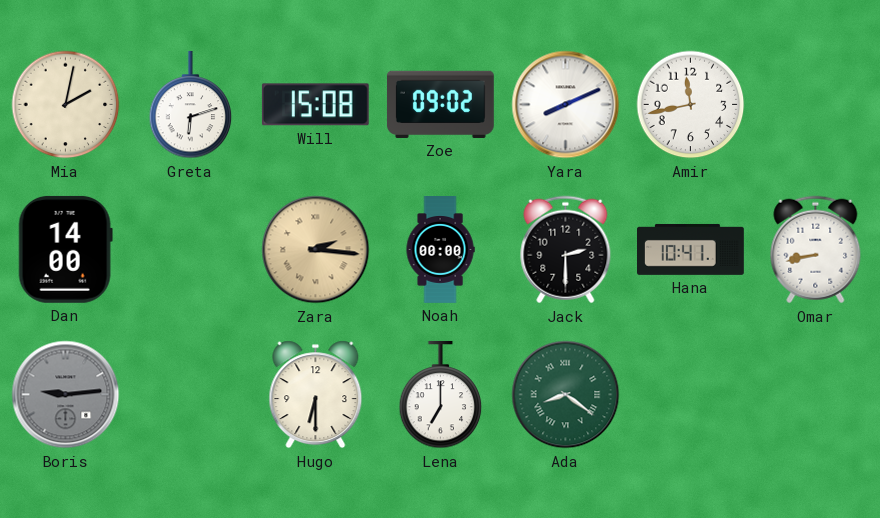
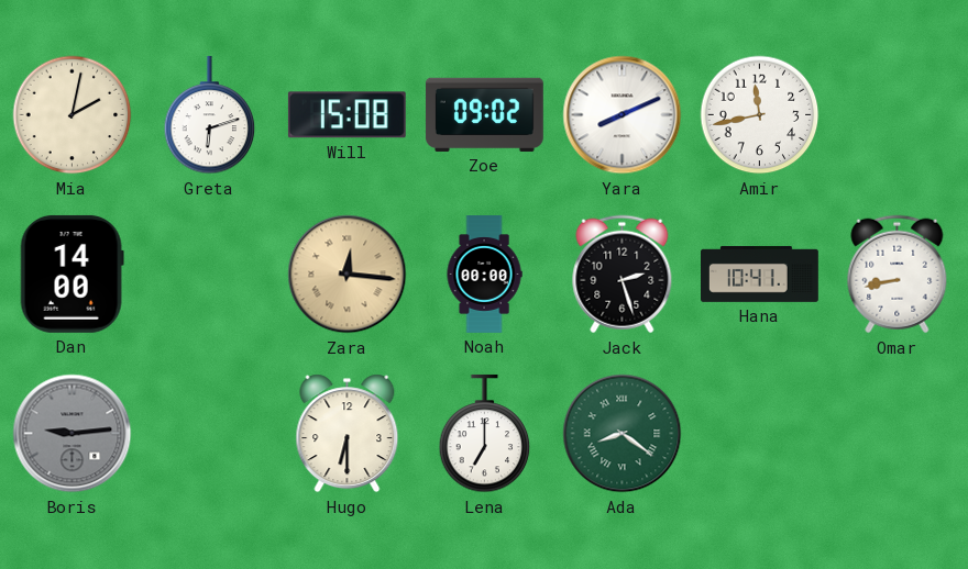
Zara: 2:16 -> 12:16
Jack: 2:30 -> 2:27
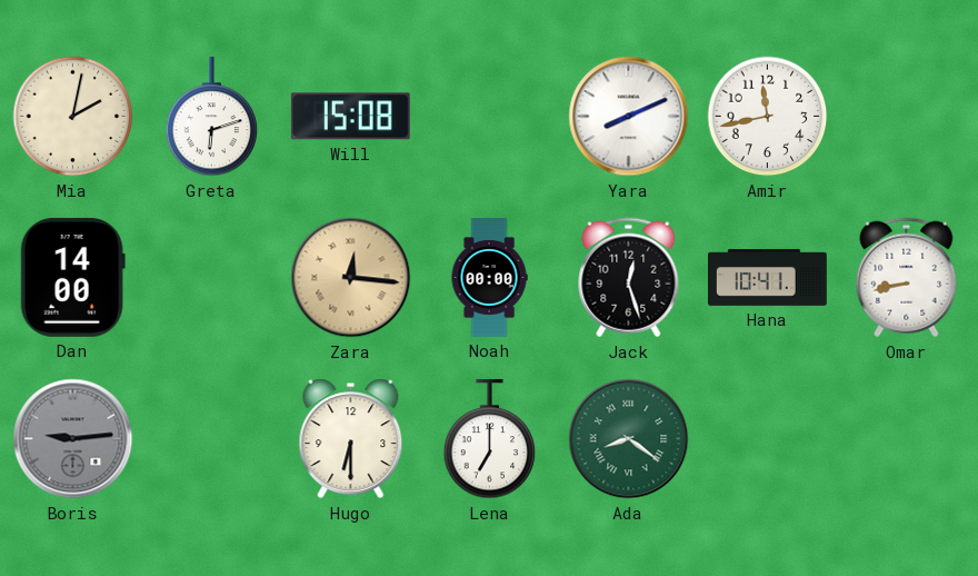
Zoe: 09:02 -> none
Jack: 2:27 -> 12:27
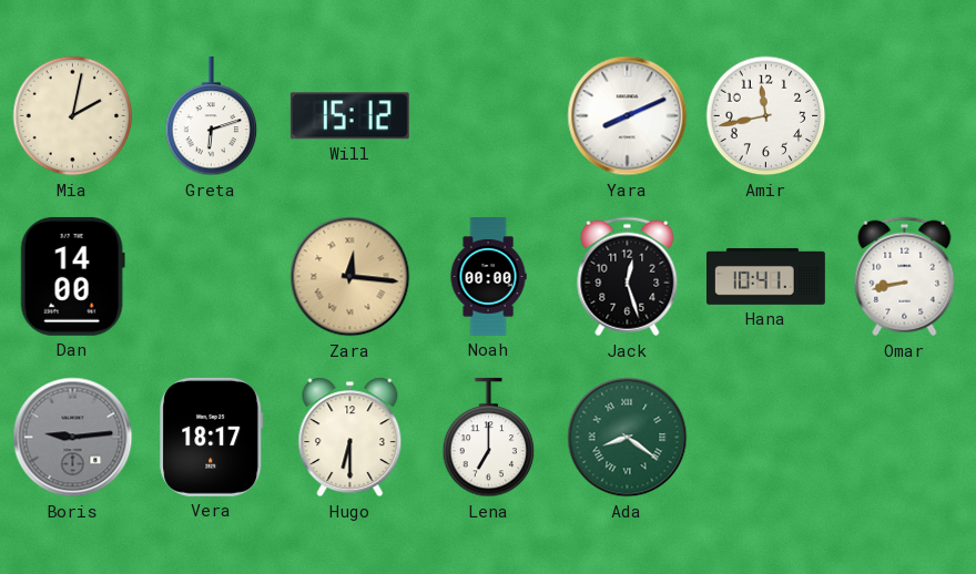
Will: 15:08 -> 15:12
Vera: none -> 18:17
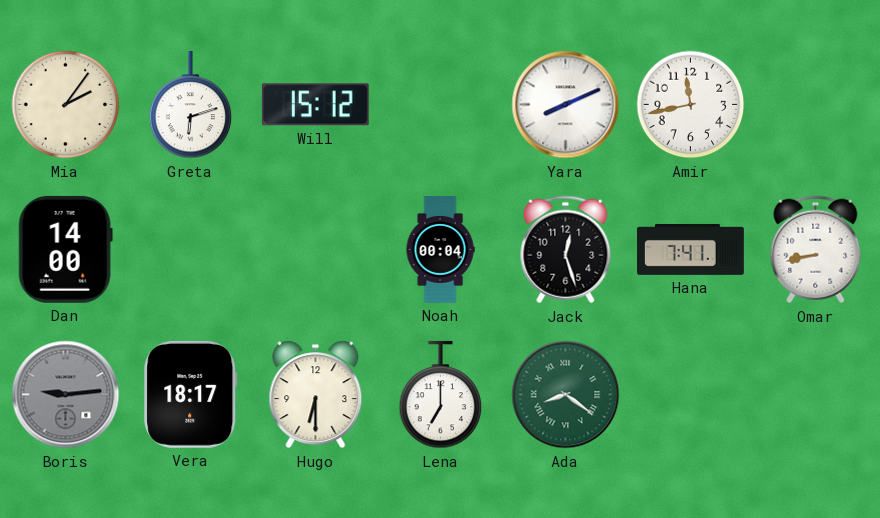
Mia: 2:02 -> 2:06
Zara: 12:16 -> none
Noah: 00:00 -> 00:04
Hana: 10:41 -> 7:41
